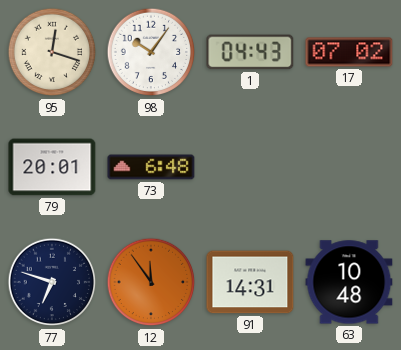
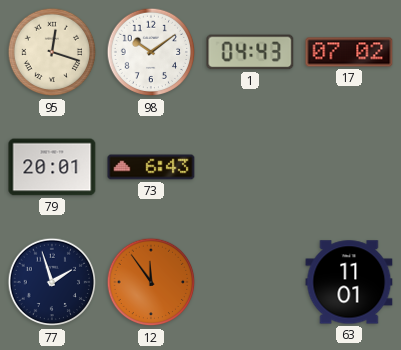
98: 10:06 -> 10:09
73: 6:48 -> 6:43
77: 6:48 -> 1:57
91: 14:31 -> none
63: 10:48 -> 11:01
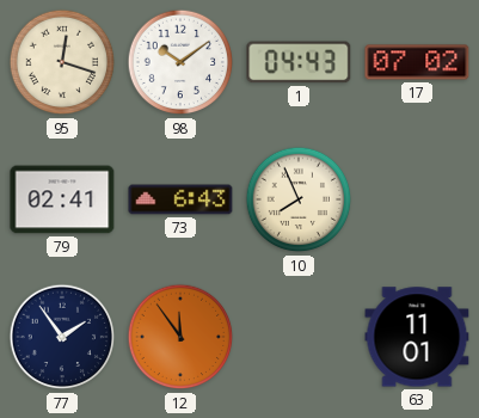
79: 20:01 -> 02:41
10: none -> 7:56
77: 1:57 -> 1:54
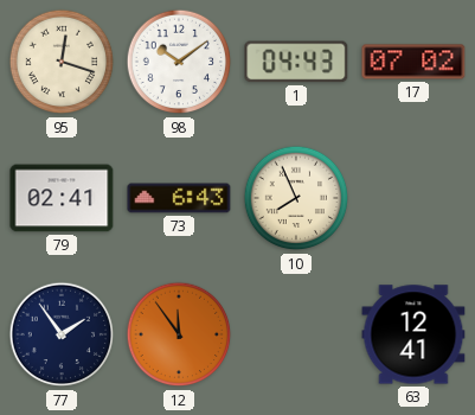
63: 11:01 -> 12:41
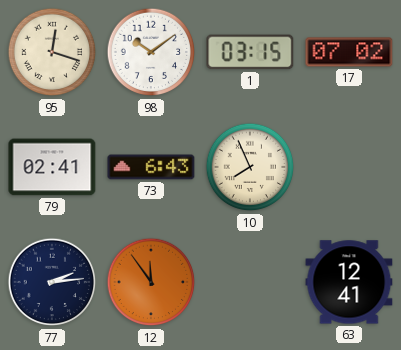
1: 04:43 -> 03:15
77: 1:54 -> 2:14
